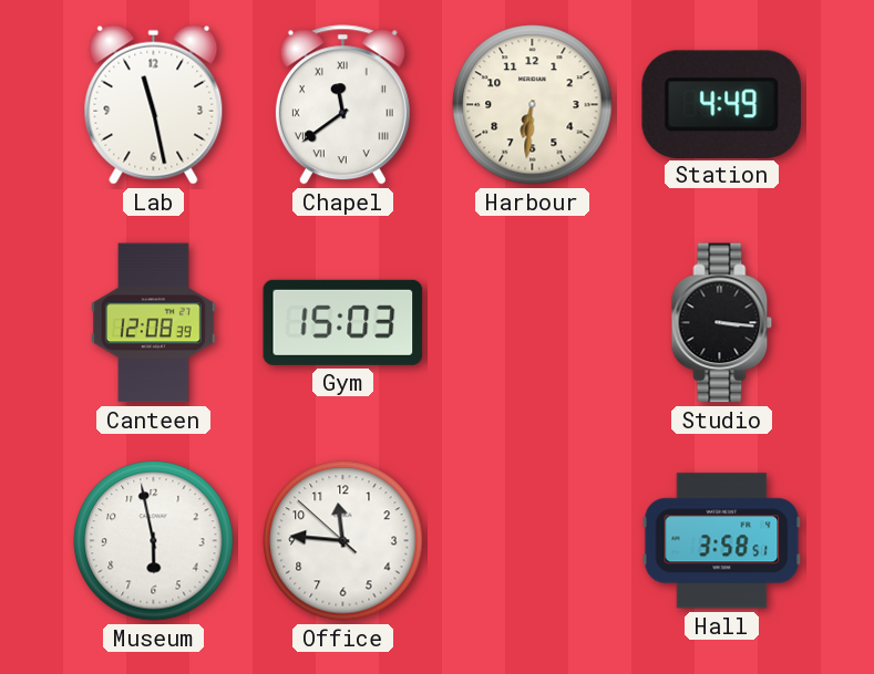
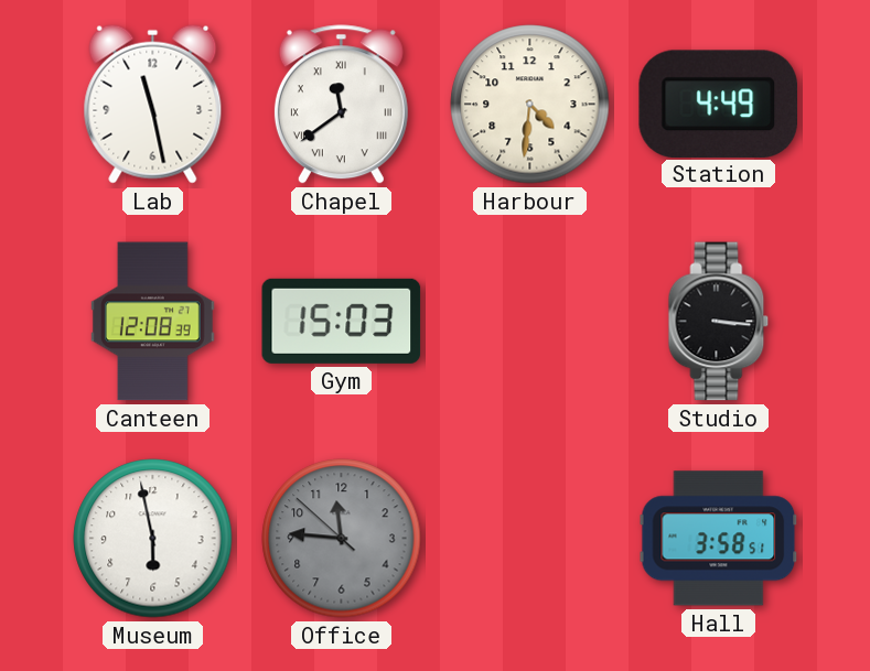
Harbour: 6:31 -> 4:31
Office dial: white -> grey
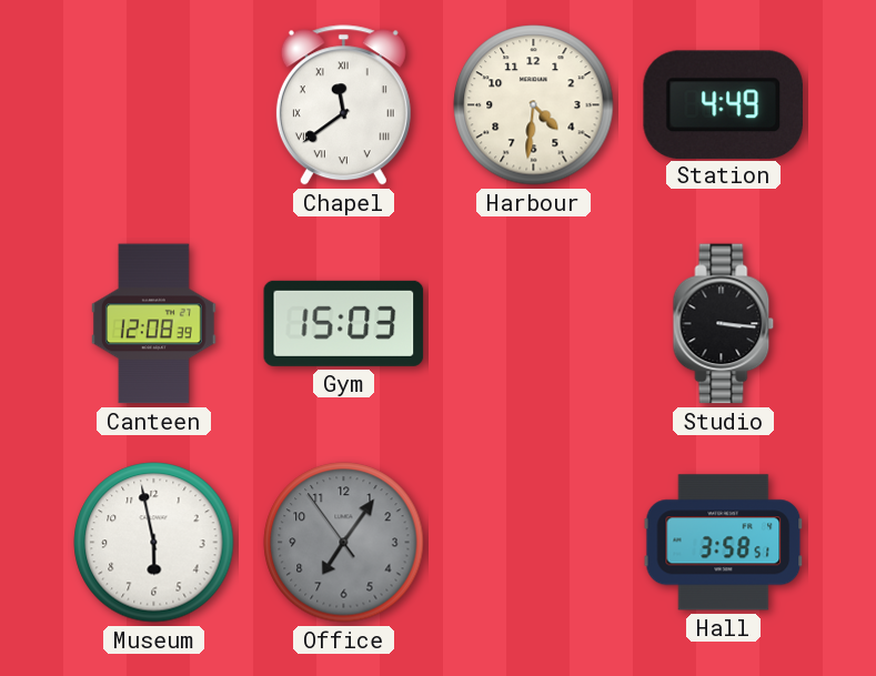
Lab: 11:28 -> none
Office: 11:45 -> 7:05
